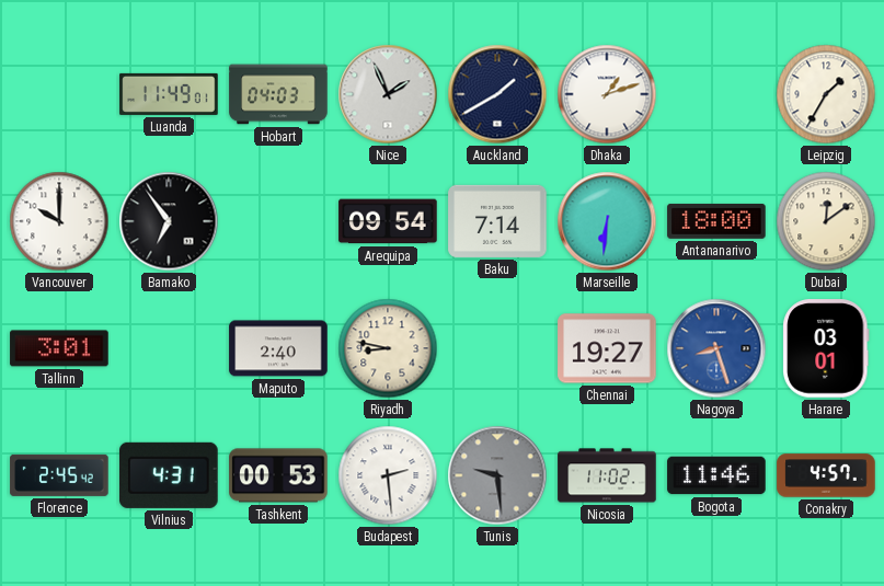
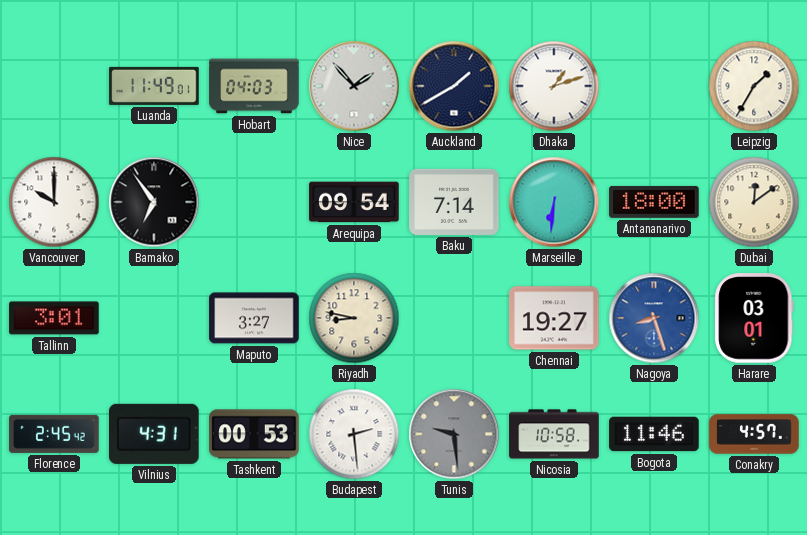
Nice: 1:56 -> 1:53
Maputo: 2:40 -> 3:27
Nicosia: 11:02 -> 10:58
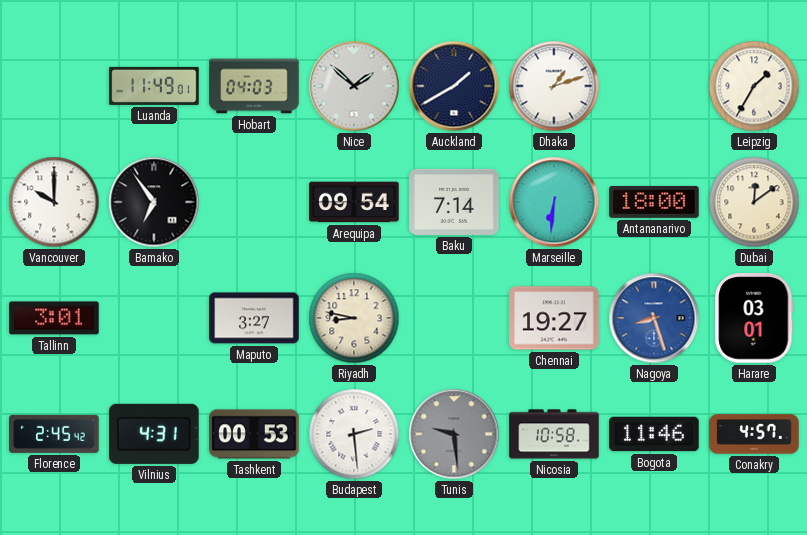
Nice: 1:53 -> 1:52
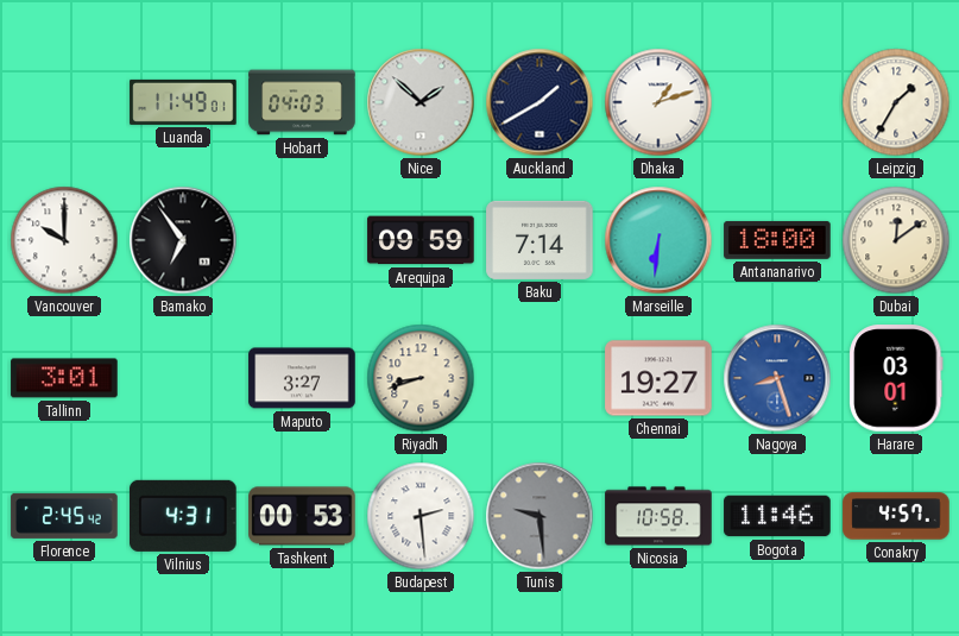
Arequipa: 09:54 -> 09:59
Riyadh: 8:47 -> 8:42
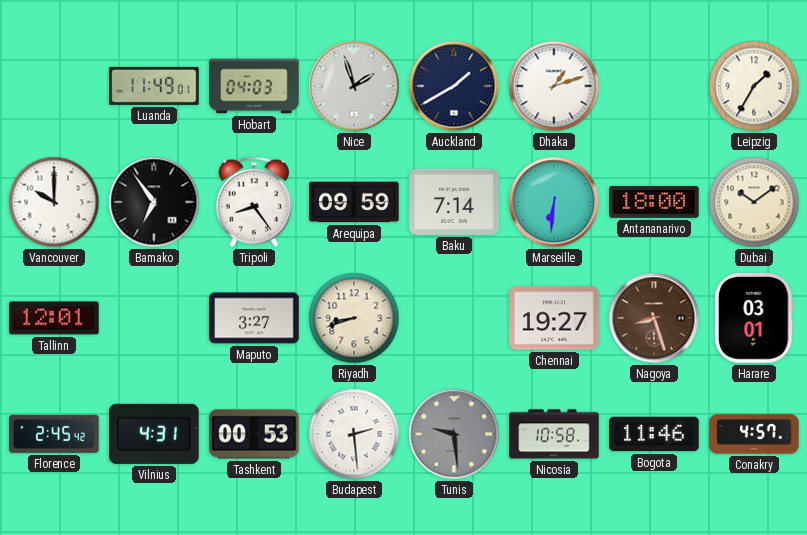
Nice: 1:52 -> 1:57
Tripoli: none -> 8:24
Dubai: 12:09 -> 10:09
Tallinn: 3:01 -> 12:01
Nagoya dial: blue -> brown
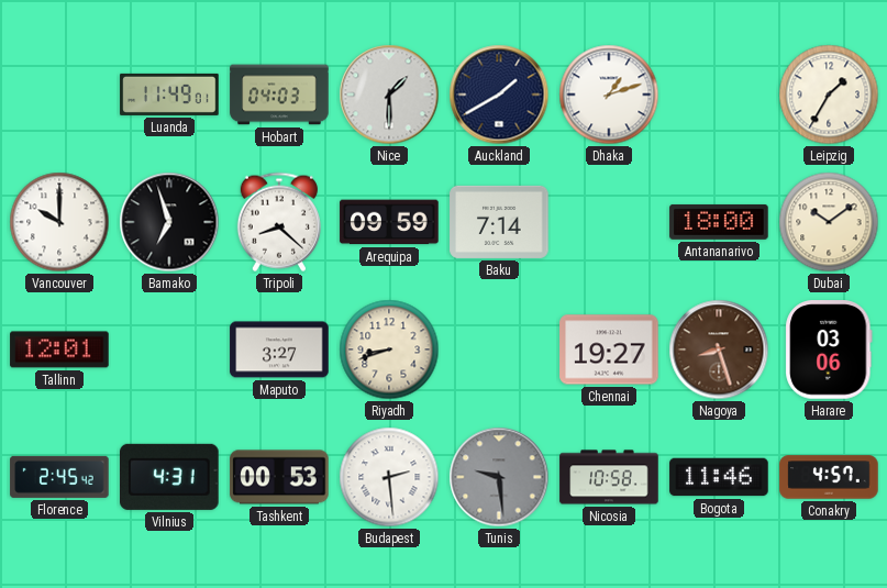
Nice: 1:57 -> 1:30
Bamako: 6:54 -> 6:57
Tripoli: 8:24 -> 8:22
Marseille: 6:31 -> none
Harare: 03:01 -> 03:06
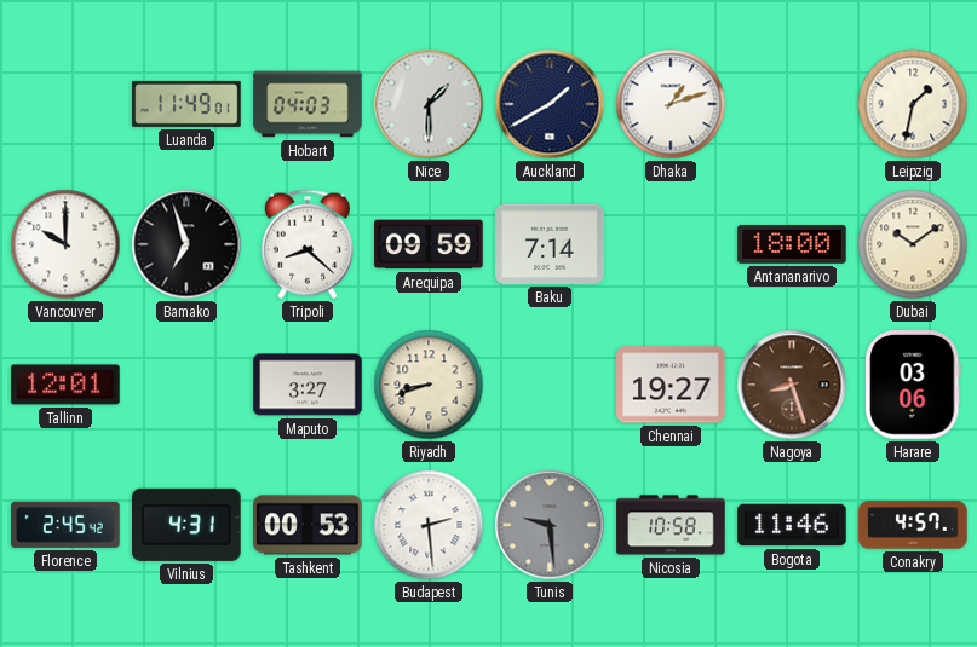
Leipzig: 1:35 -> 1:32
